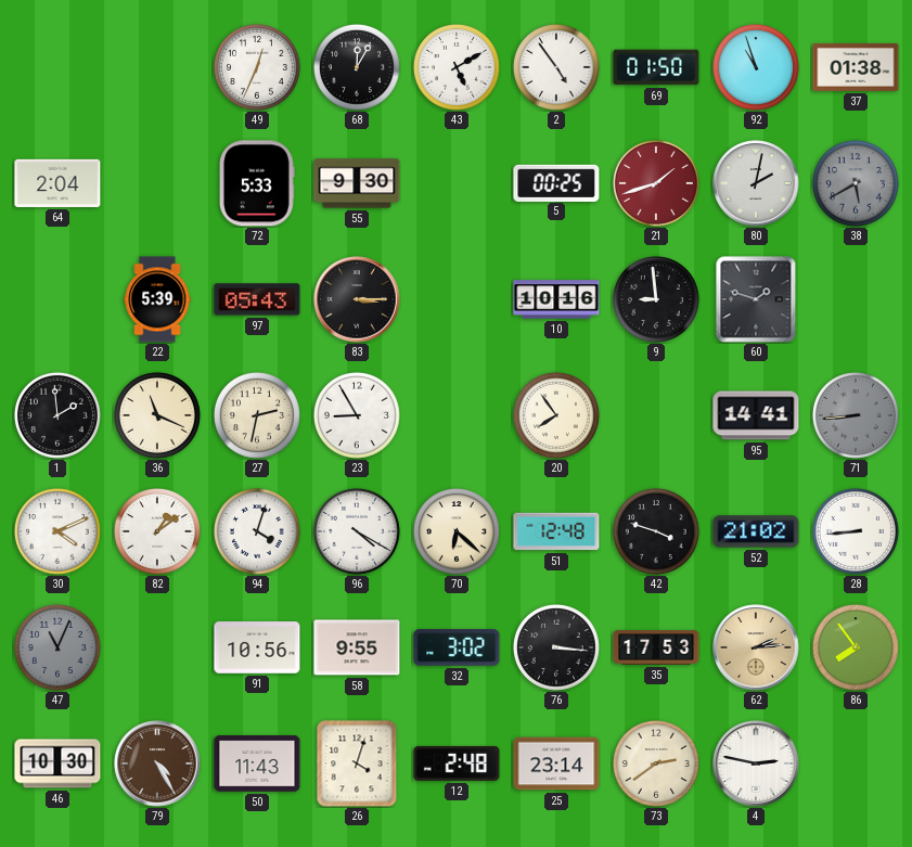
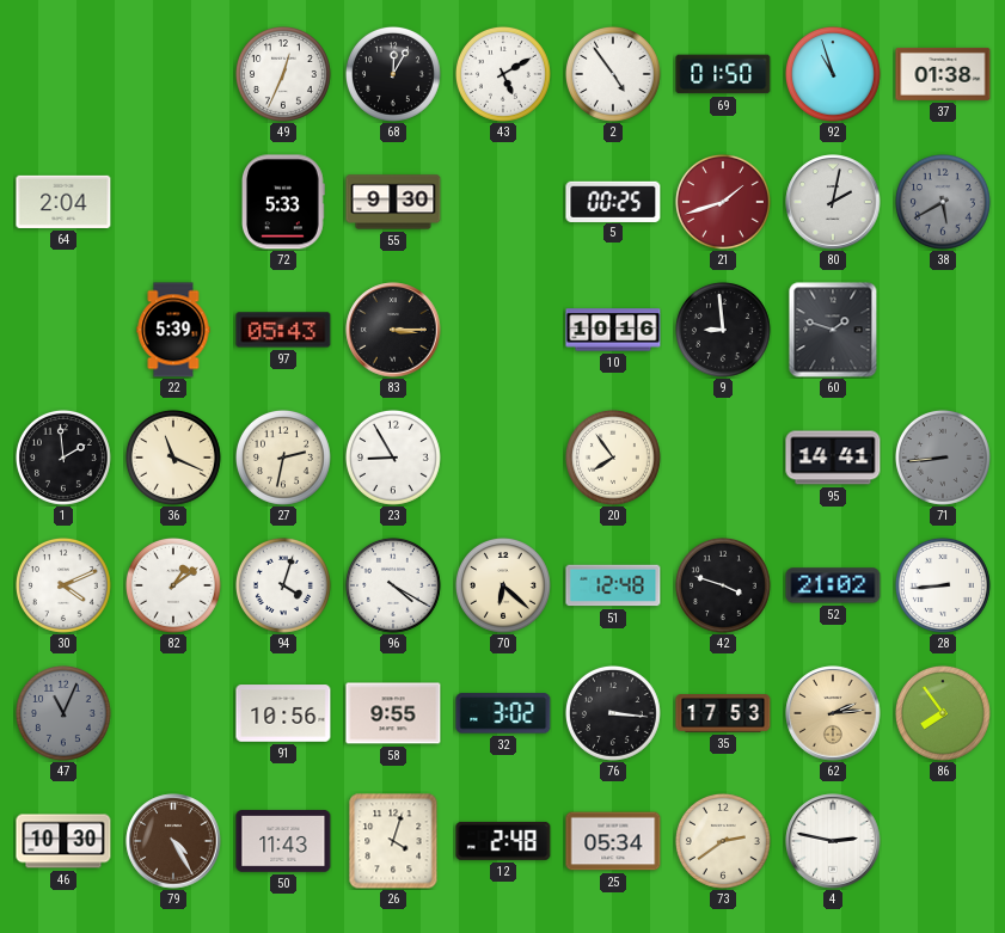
25: 23:14 -> 05:34
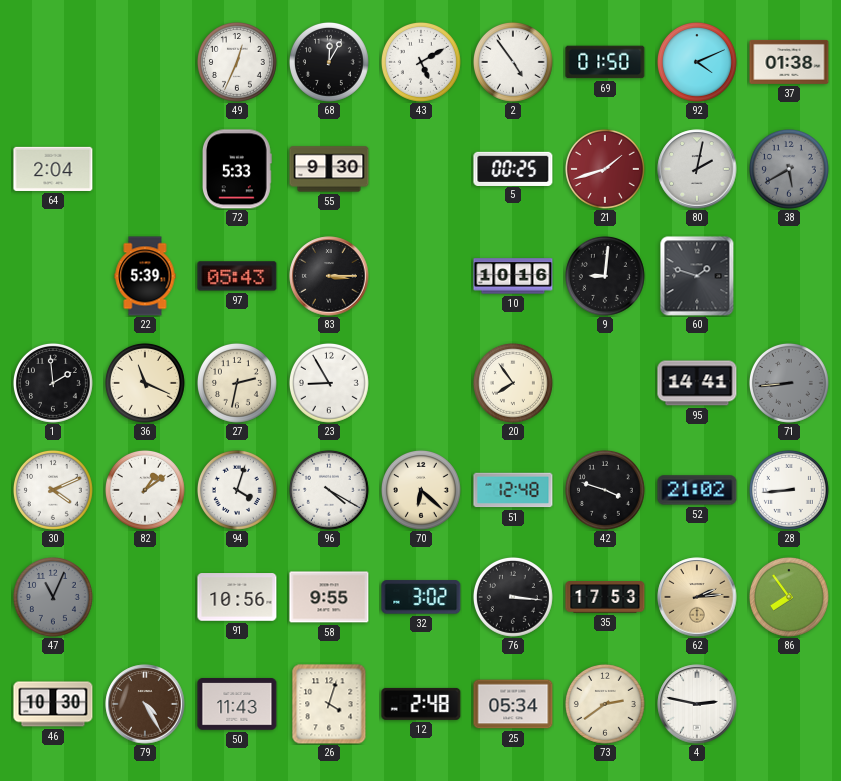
92: 10:57 -> 4:11
9: 8:59 -> 9:01
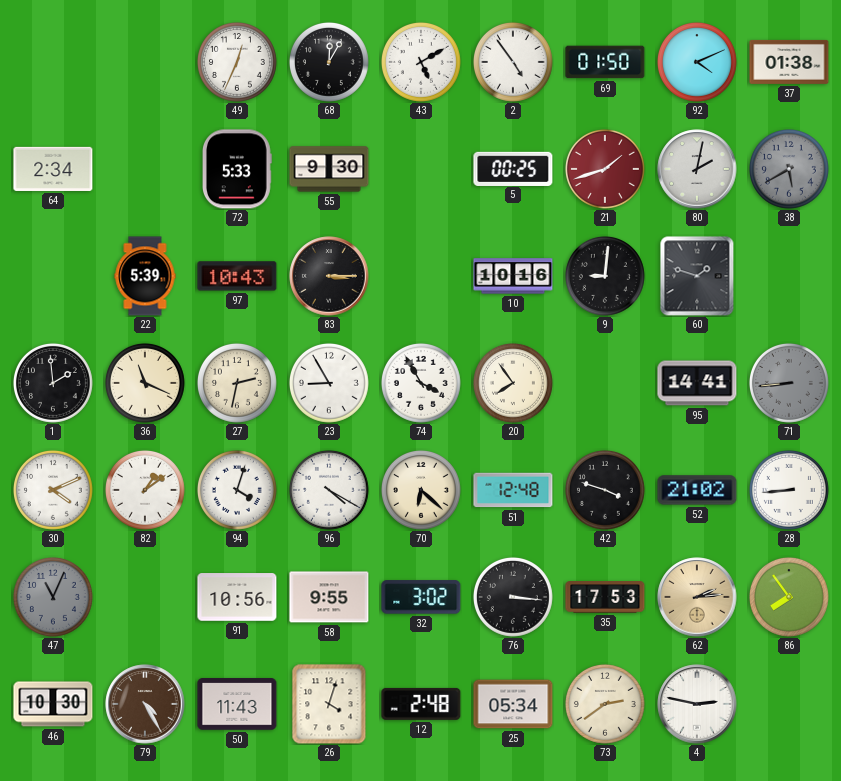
64: 2:04 -> 2:34
97: 05:43 -> 10:43
74: none -> 3:55
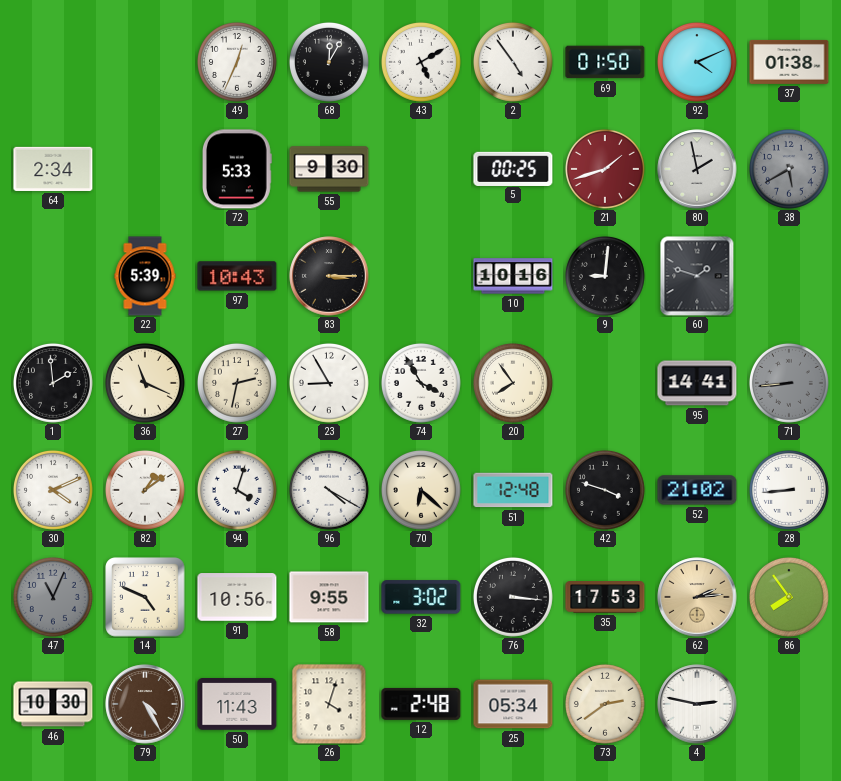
80: 2:02 -> 1:58
14: none -> 4:49
